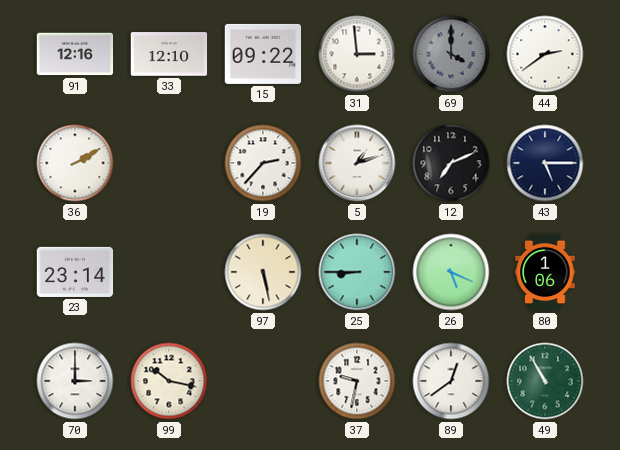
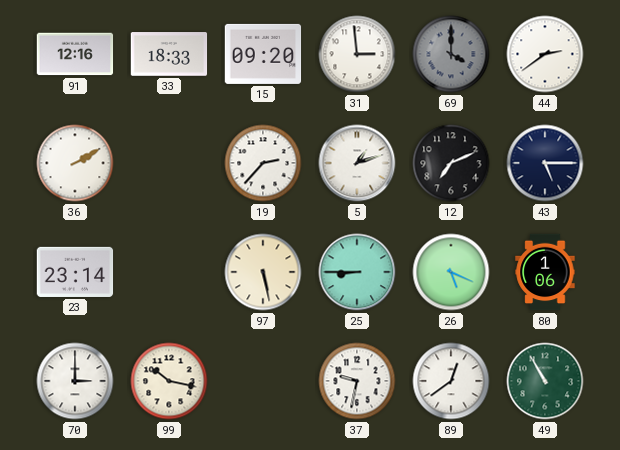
33: 12:10 -> 18:33
15: 09:22 -> 09:20
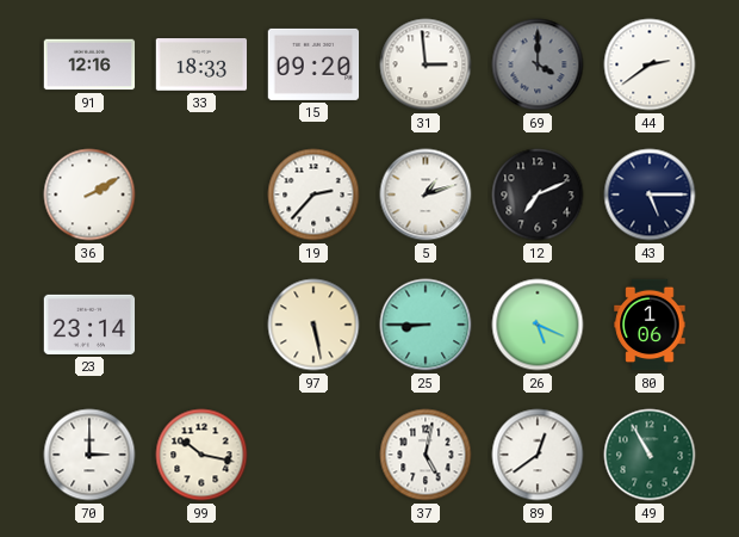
37: 9:32 -> 5:02
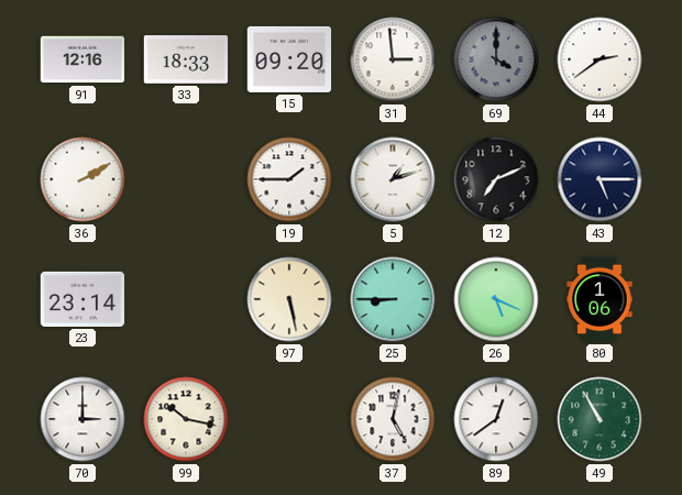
19: 2:37 -> 1:45
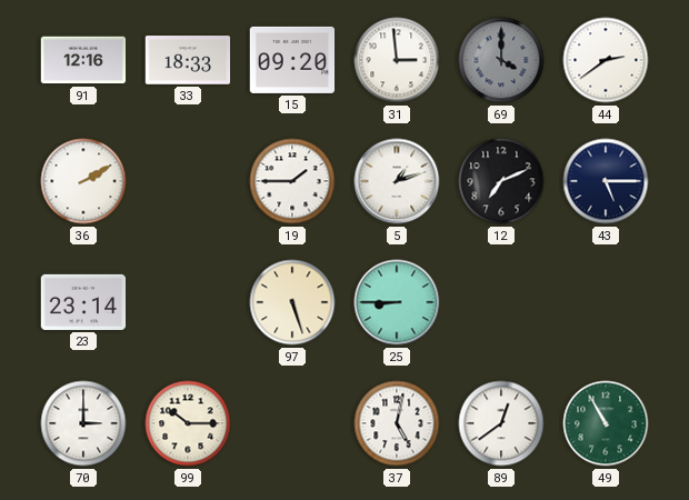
97: 5:28 -> 5:27
26: 5:19 -> none
80: 1:06 -> none
99: 10:17 -> 10:15
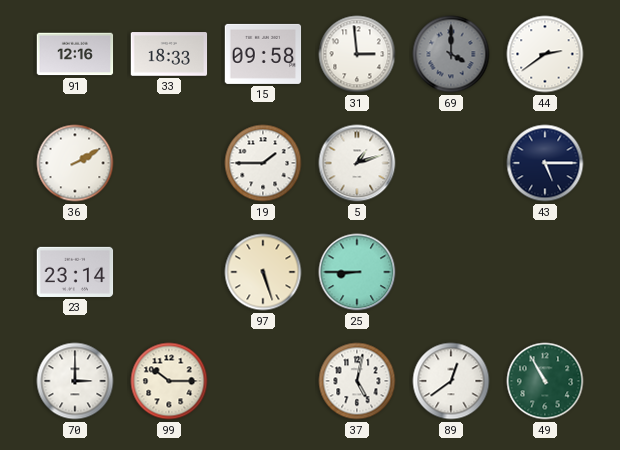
15: 09:20 -> 09:58
12: 7:11 -> none
